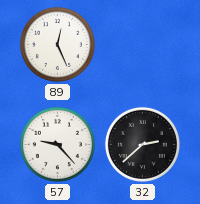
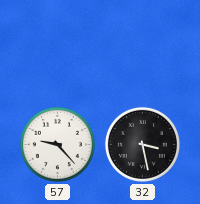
89: 12:26 -> none
32: 2:38 -> 3:28
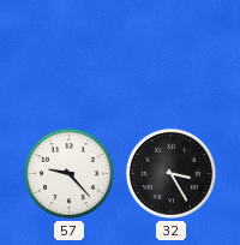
32: 3:28 -> 3:25
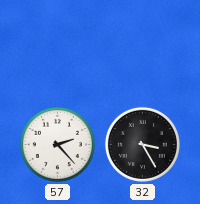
57: 9:23 -> 2:23
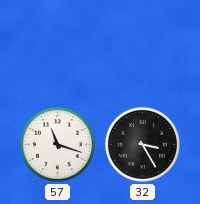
57: 2:23 -> 11:18
